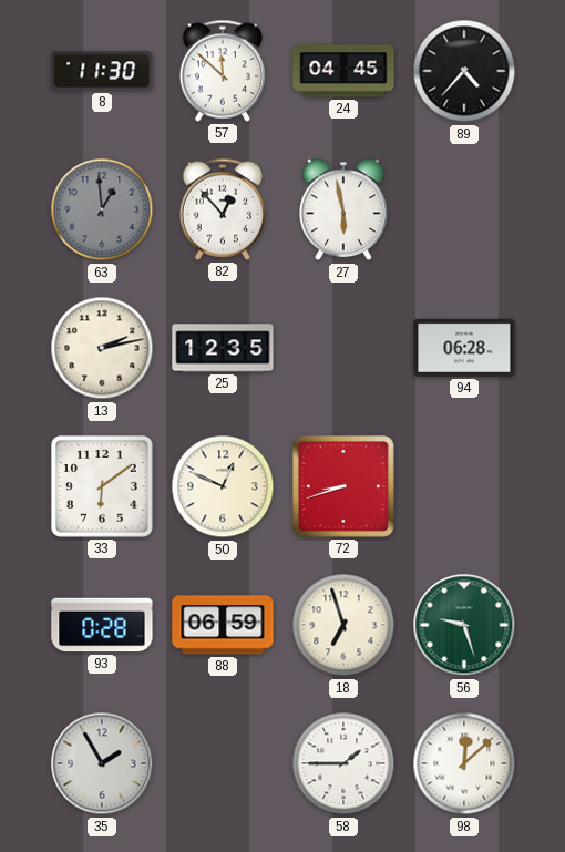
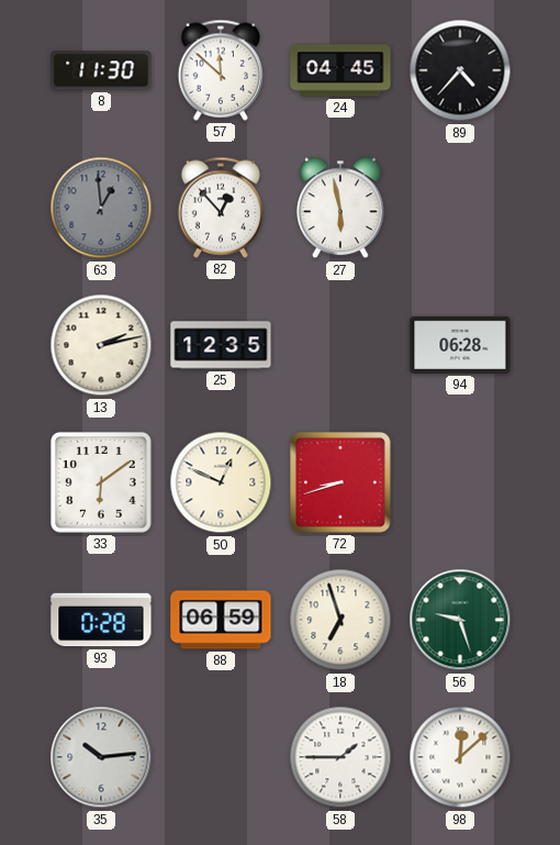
35: 1:55 -> 10:14
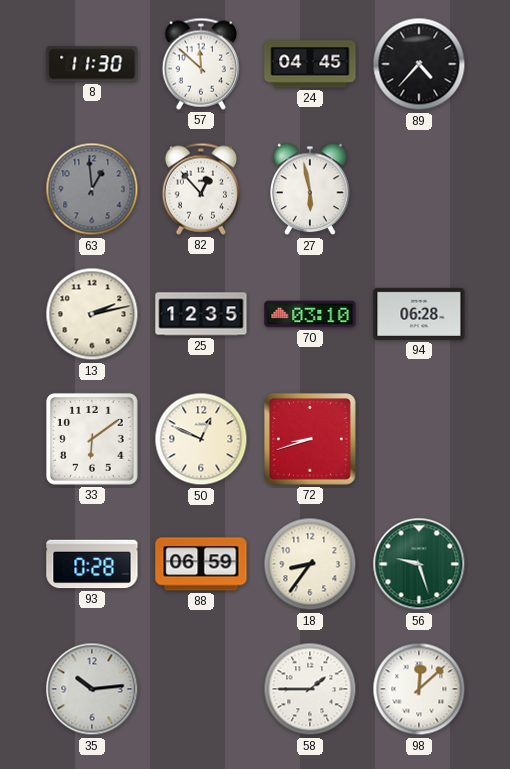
70: none -> 03:10
18: 6:57 -> 8:36
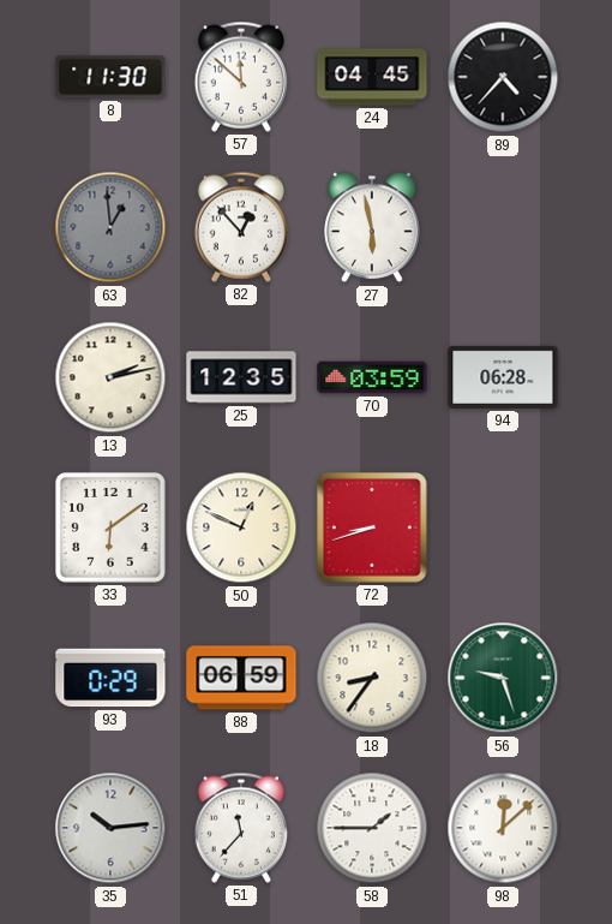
70: 03:10 -> 03:59
93: 0:28 -> 0:29
51: none -> 11:37
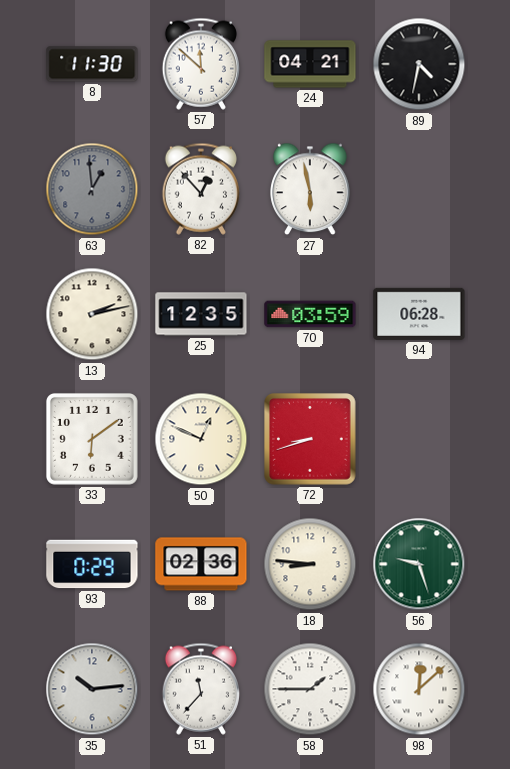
24: 04:45 -> 04:21
89: 4:37 -> 4:32
88: 06:59 -> 02:36
18: 8:36 -> 8:46
